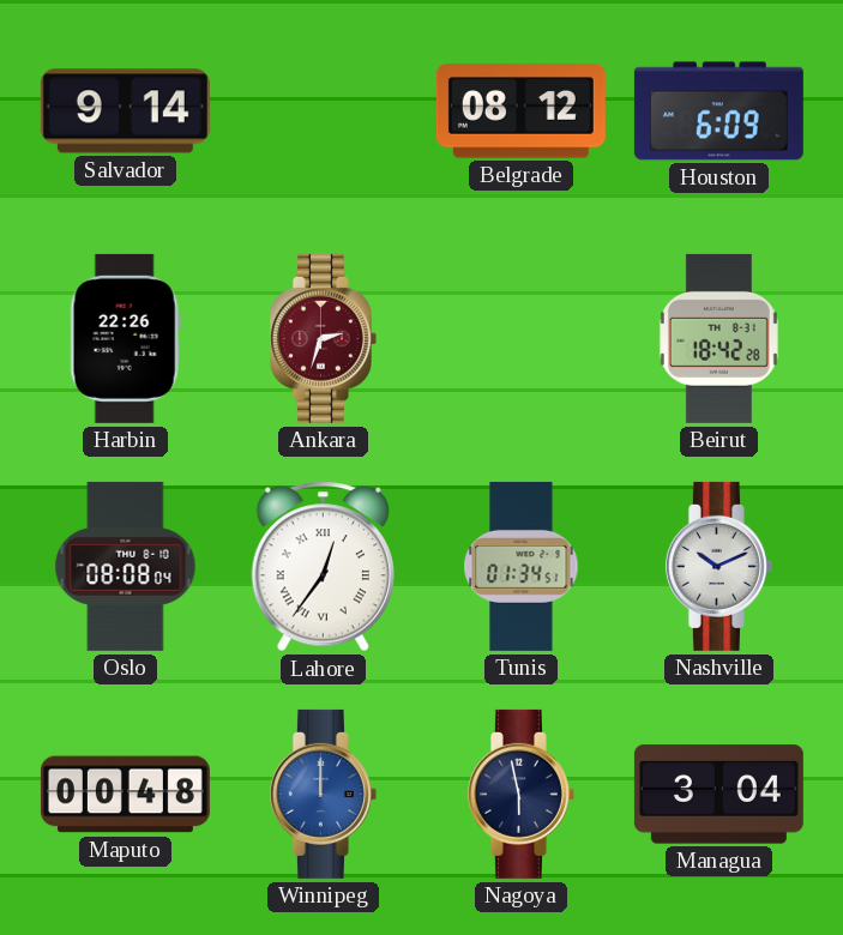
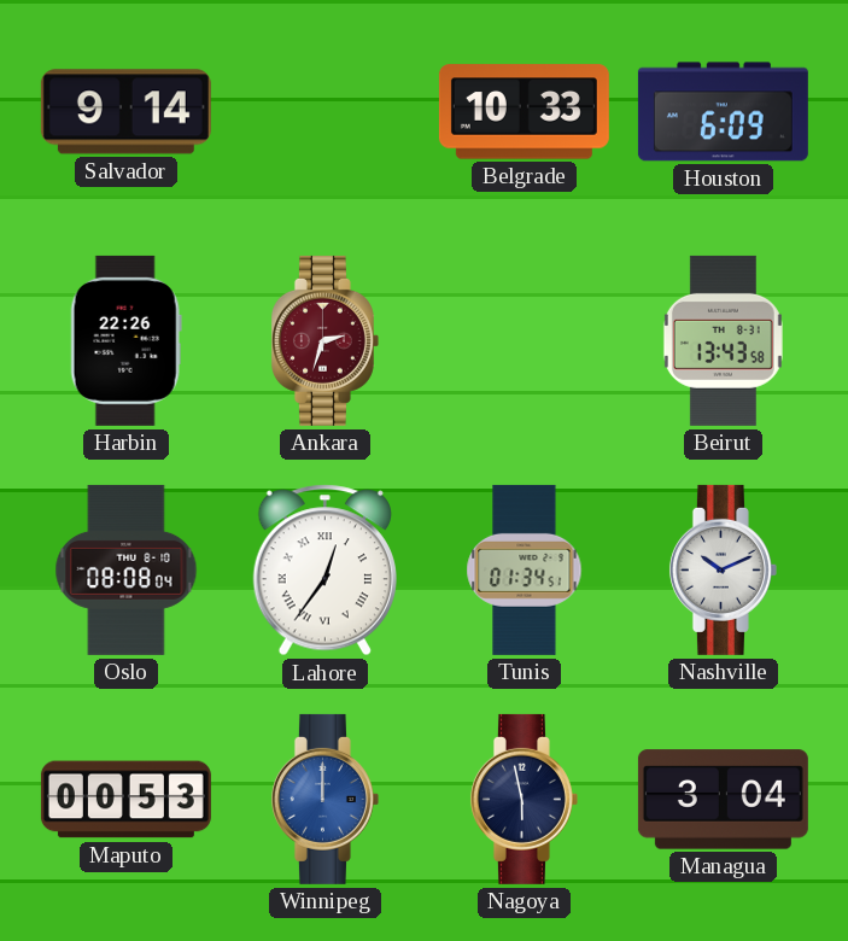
Belgrade: 08:12 -> 10:33
Beirut: 18:42 -> 13:43
Maputo: 00:48 -> 00:53
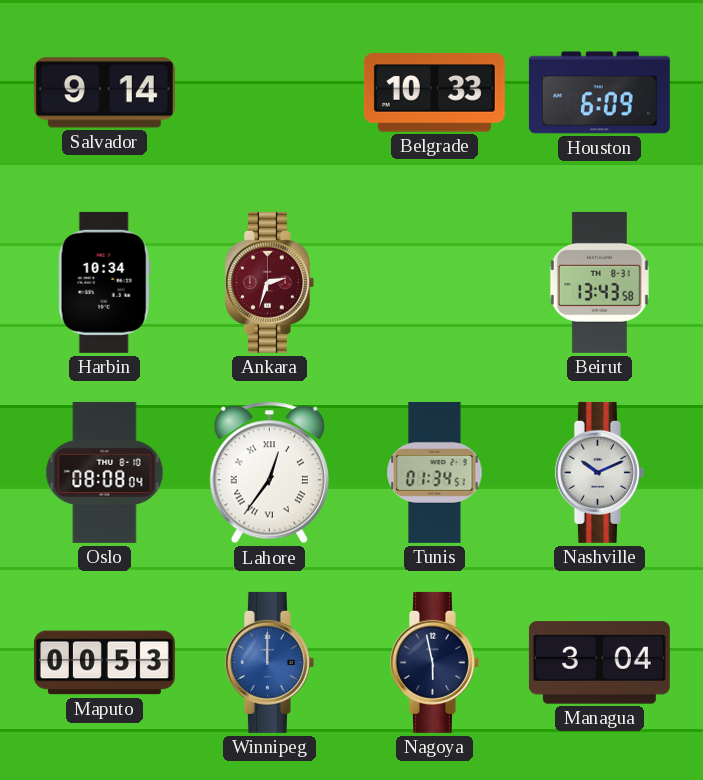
Harbin: 22:26 -> 10:34
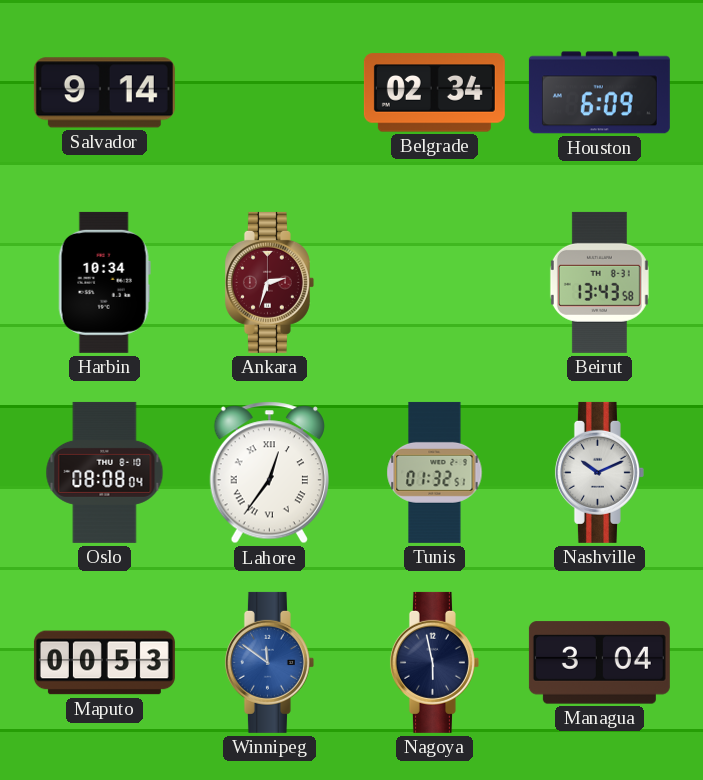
Belgrade: 10:33 -> 02:34
Tunis: 01:34 -> 01:32
Winnipeg: 12:00 -> 11:51
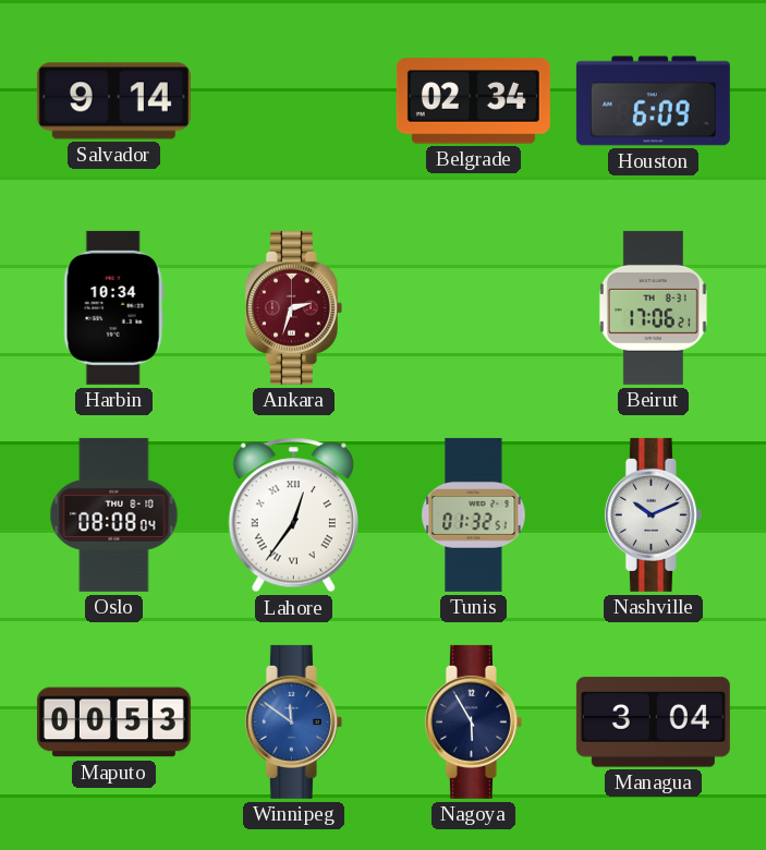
Beirut: 13:43 -> 17:06
Nagoya: 5:58 -> 5:55
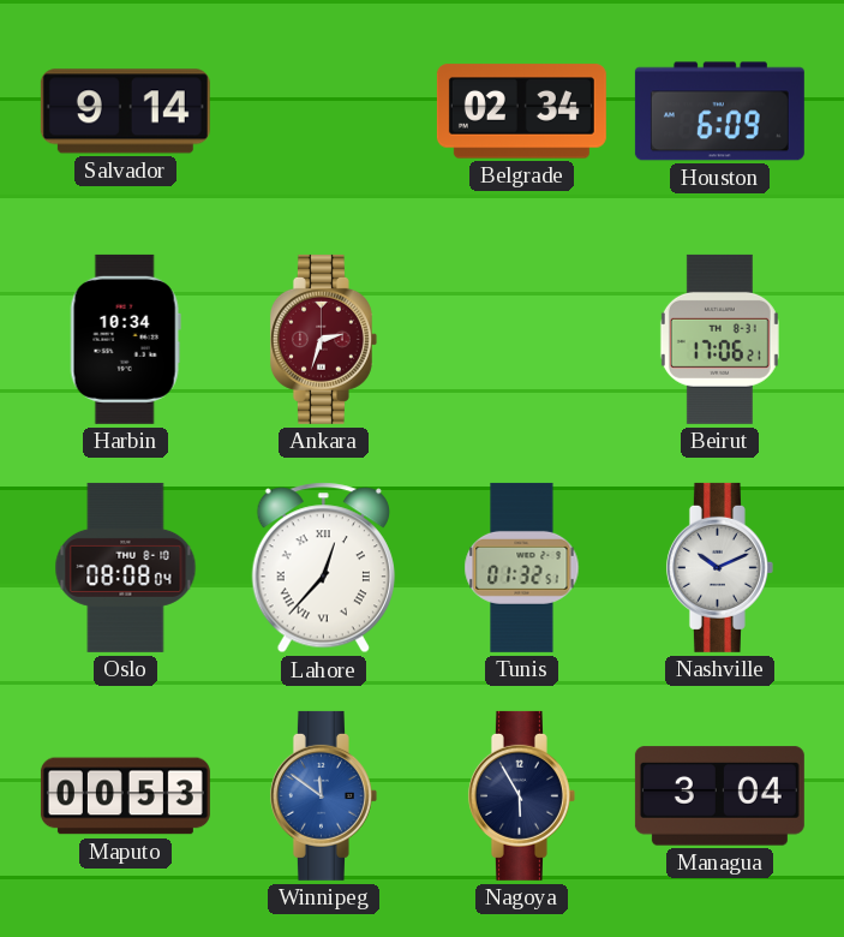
Lahore: 12:36 -> 12:37
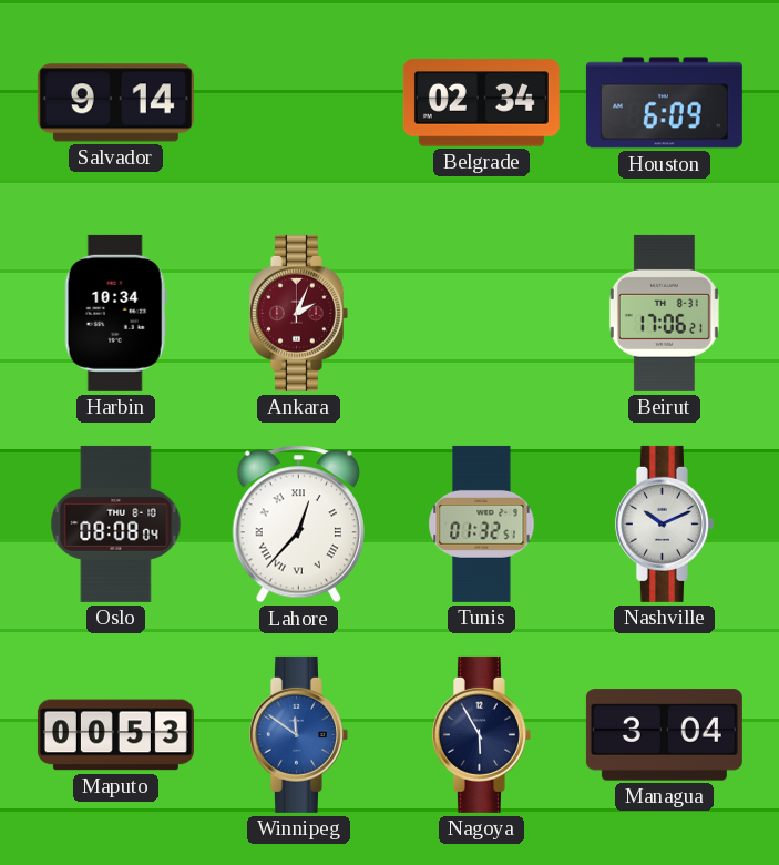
Ankara: 2:33 -> 2:04
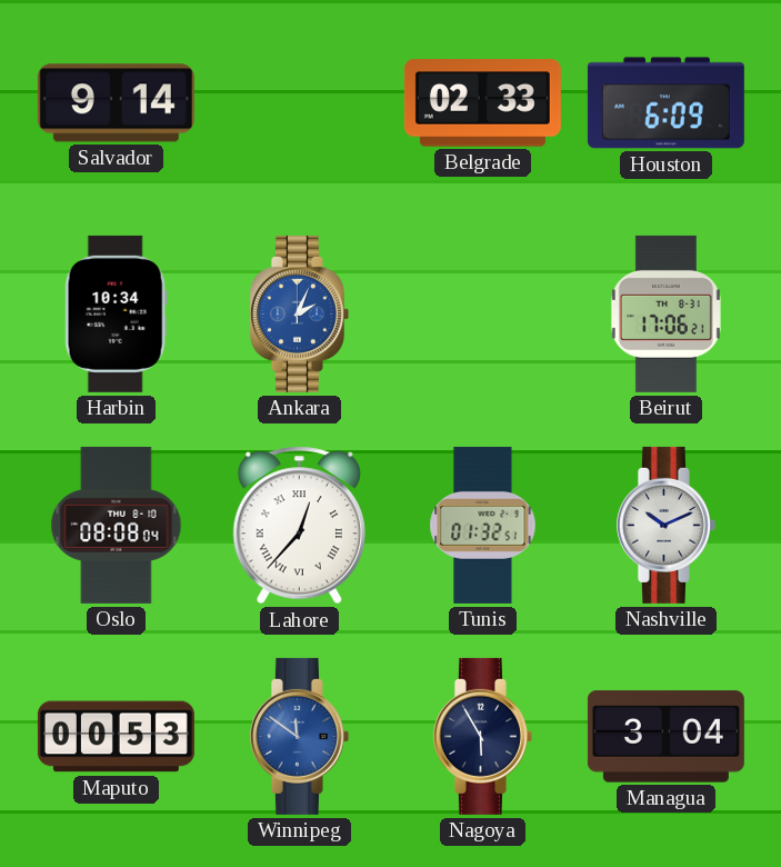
Belgrade: 02:34 -> 02:33
Ankara dial: burgundy -> blue
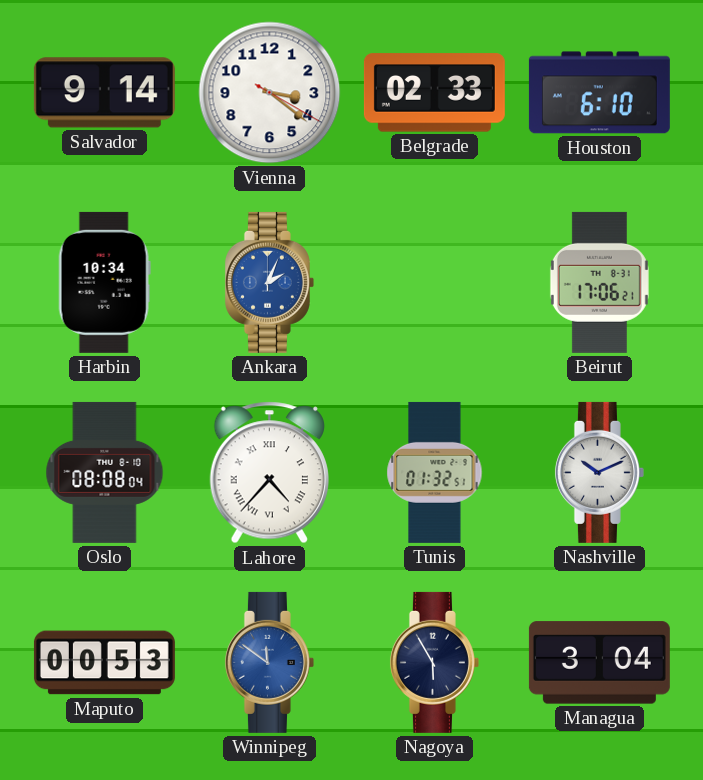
Vienna: none -> 3:21
Houston: 6:09 -> 6:10
Lahore: 12:37 -> 4:37
